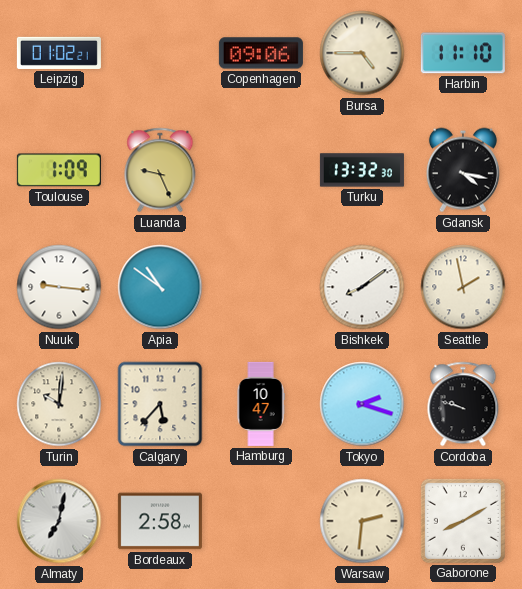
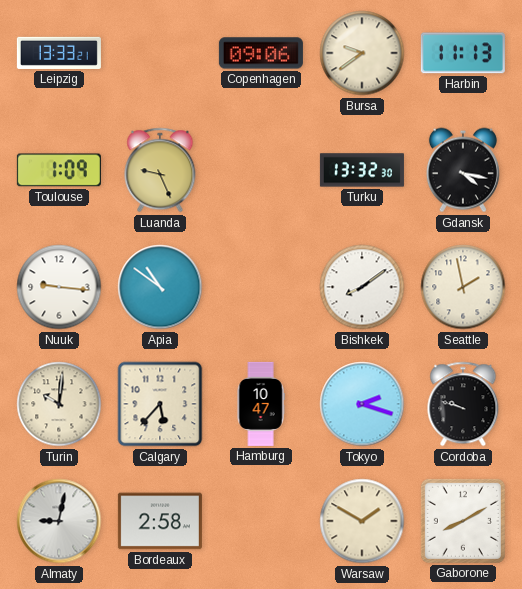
Leipzig: 01:02 -> 13:33
Bursa: 4:45 -> 9:39
Harbin: 11:10 -> 11:13
Almaty: 7:02 -> 9:02
Warsaw: 2:31 -> 1:50
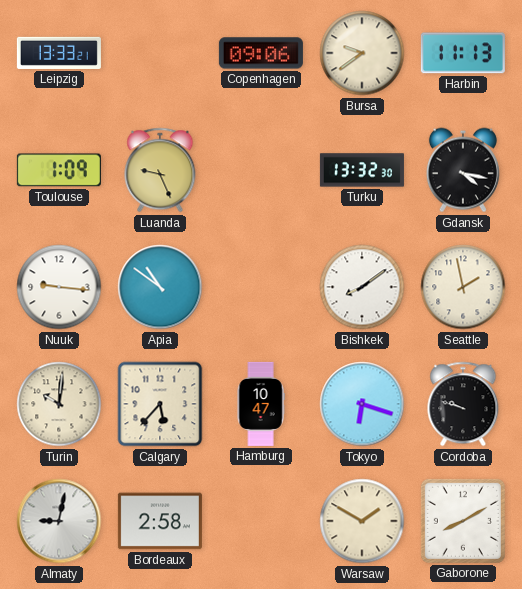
Tokyo: 2:18 -> 6:18
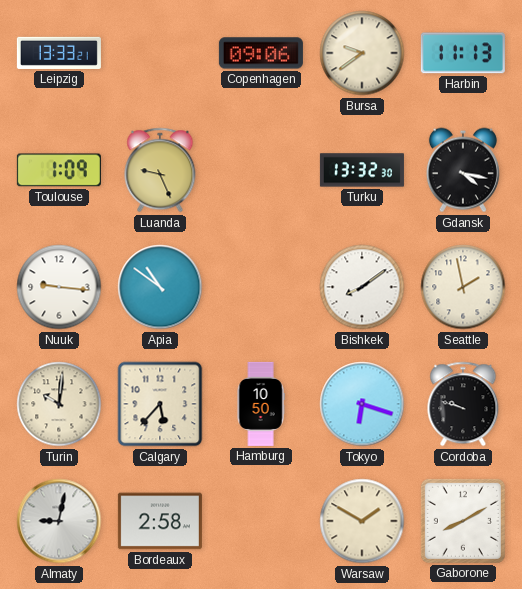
Hamburg: 10:47 -> 10:50
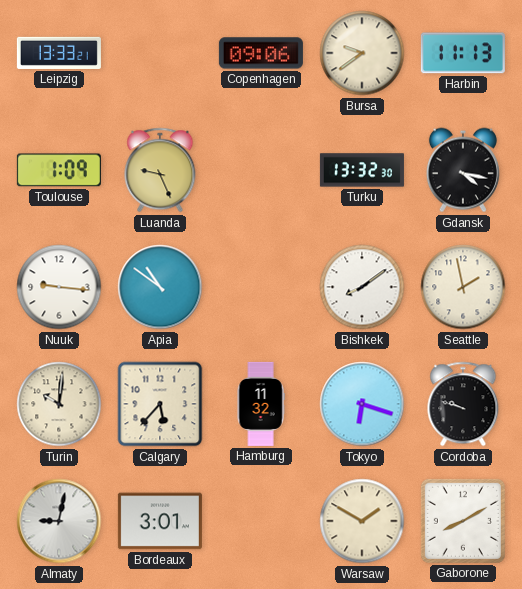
Hamburg: 10:50 -> 11:32
Bordeaux: 2:58 -> 3:01
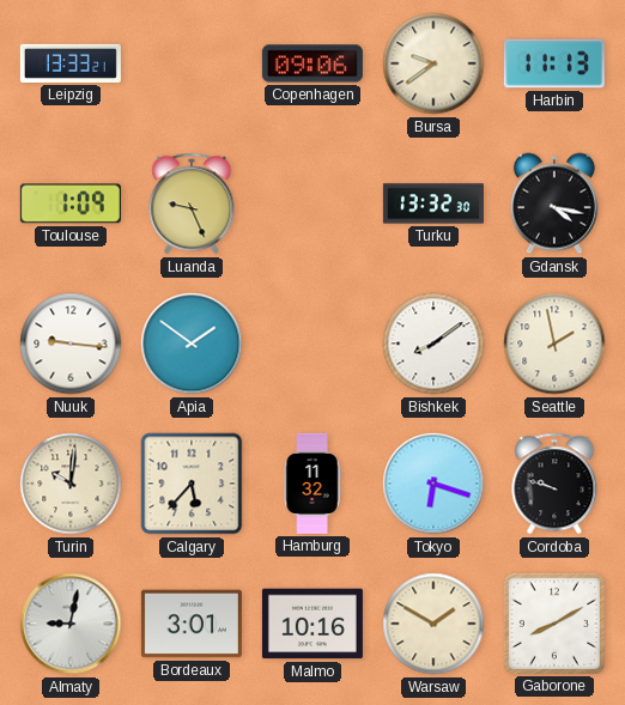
Apia: 10:51 -> 1:51
Malmo: none -> 10:16
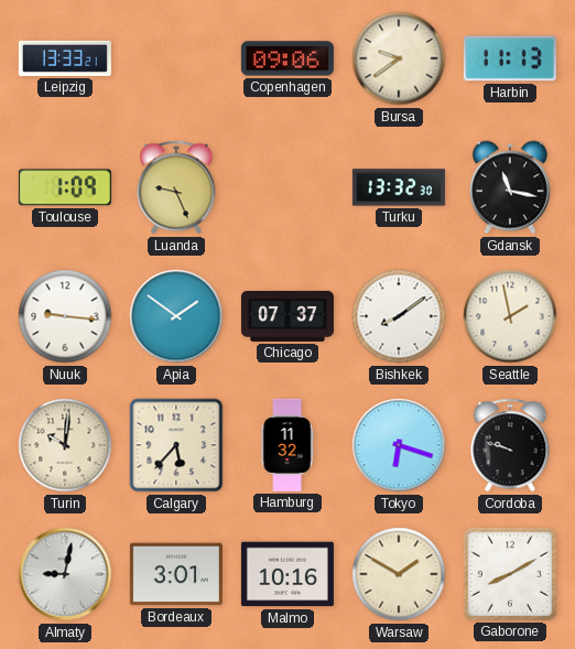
Gdansk: 4:17 -> 11:17
Chicago: none -> 07:37
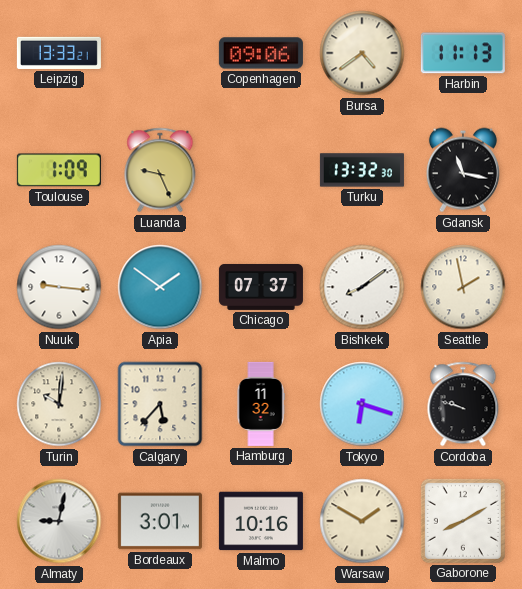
Bursa: 9:39 -> 4:39
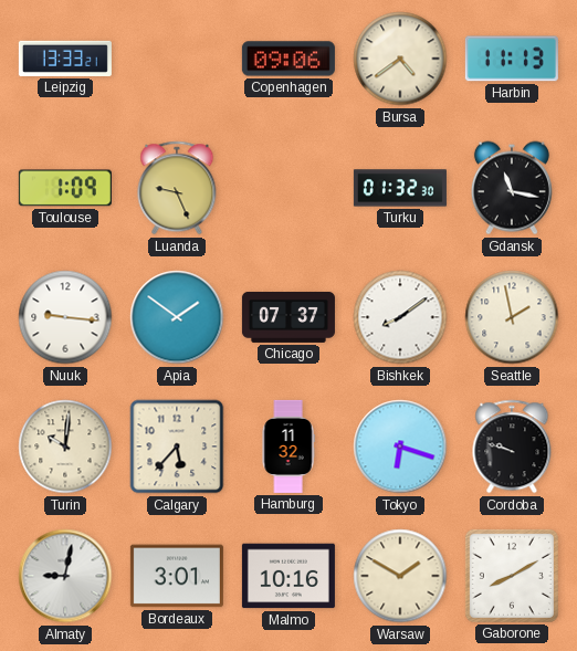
Turku: 13:32 -> 01:32
